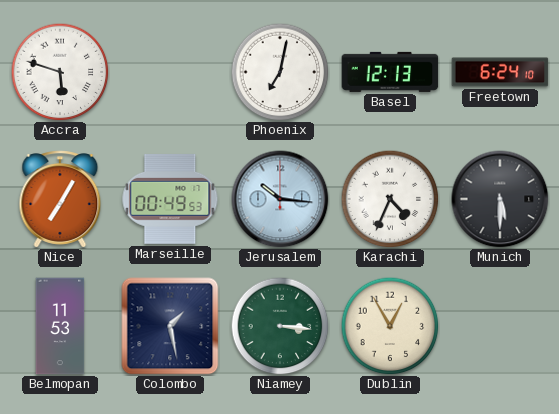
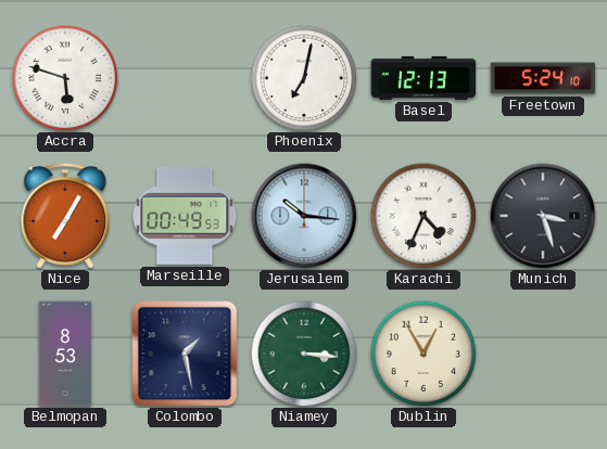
Freetown: 6:24 -> 5:24
Munich: 5:30 -> 3:27
Belmopan: 11:53 -> 8:53
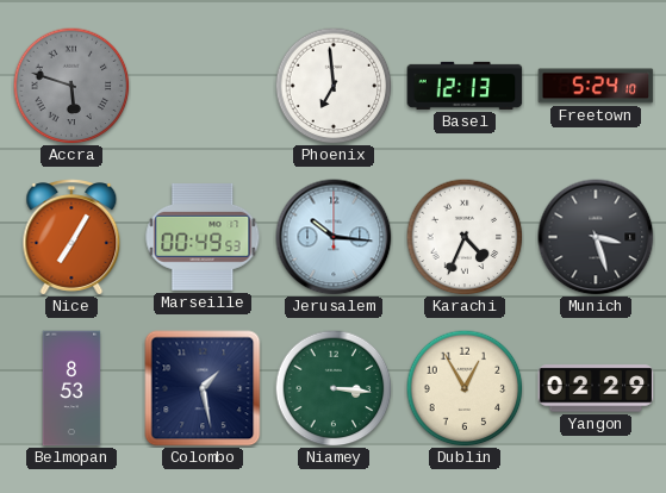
Accra dial: white -> grey
Phoenix: 7:02 -> 6:59
Yangon: none -> 02:29
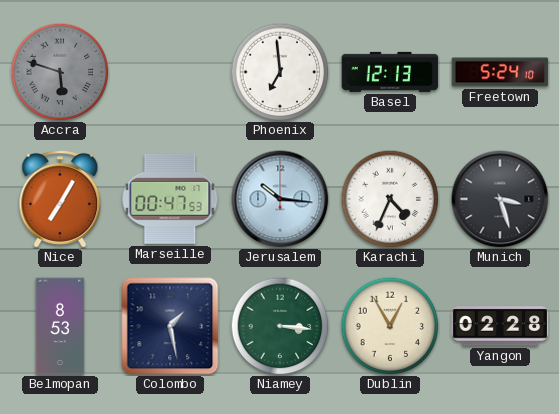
Marseille: 00:49 -> 00:47
Yangon: 02:29 -> 02:28
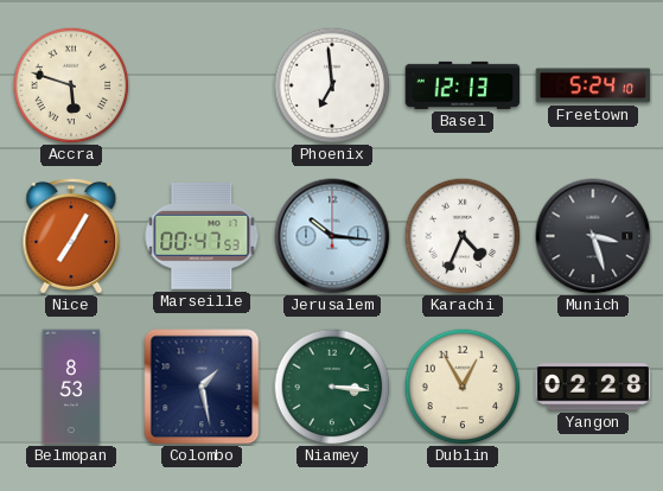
Accra dial: grey -> cream
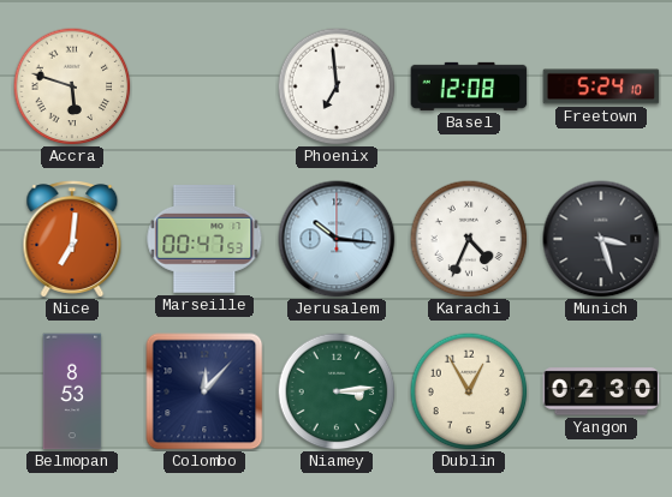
Basel: 12:13 -> 12:08
Nice: 7:05 -> 7:01
Colombo: 1:28 -> 12:07
Niamey: 3:16 -> 3:14
Yangon: 02:28 -> 02:30
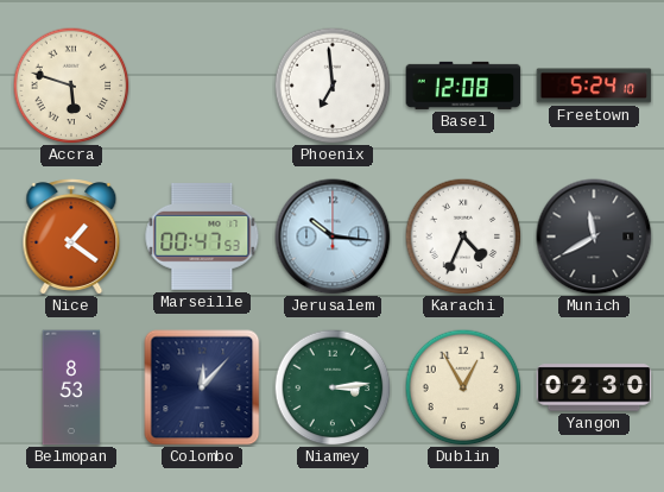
Nice: 7:01 -> 1:21
Munich: 3:27 -> 11:40
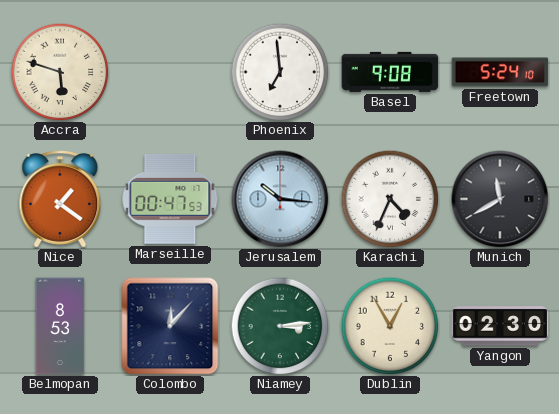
Basel: 12:08 -> 9:08
